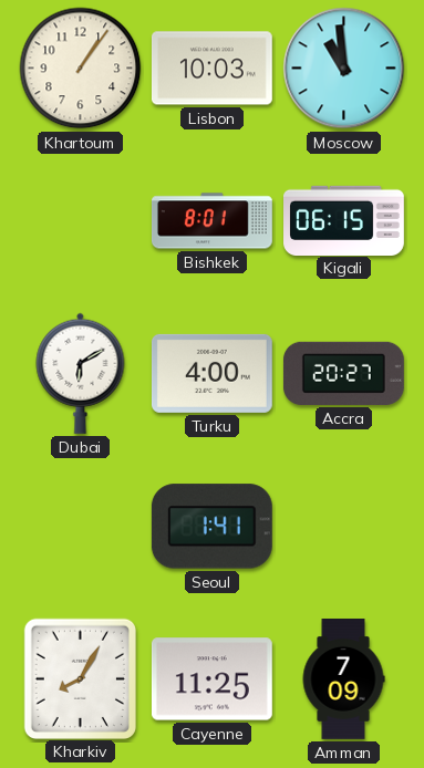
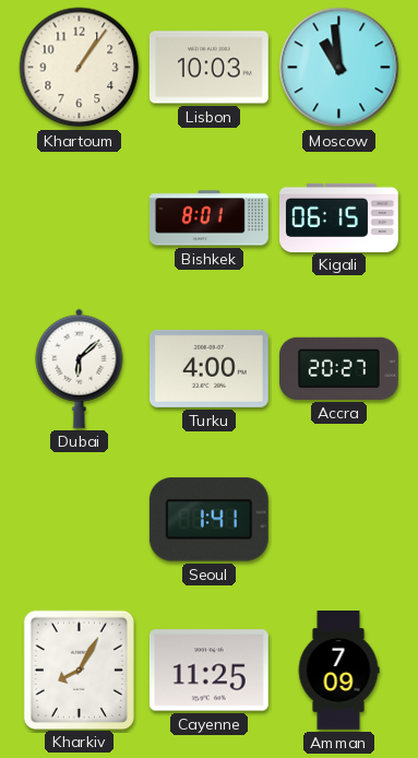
Dubai: 6:10 -> 6:08
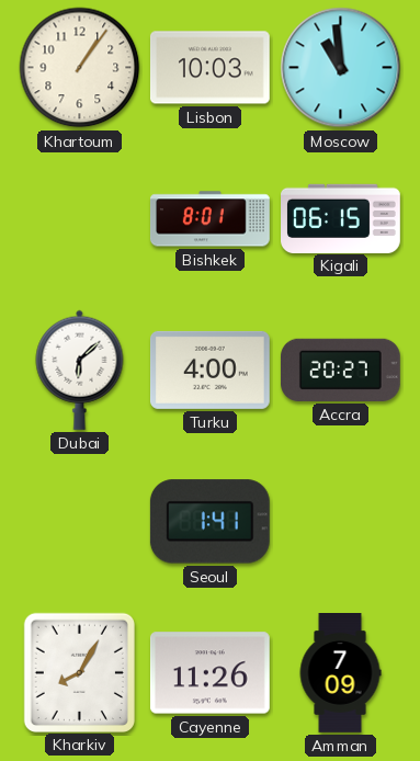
Cayenne: 11:25 -> 11:26
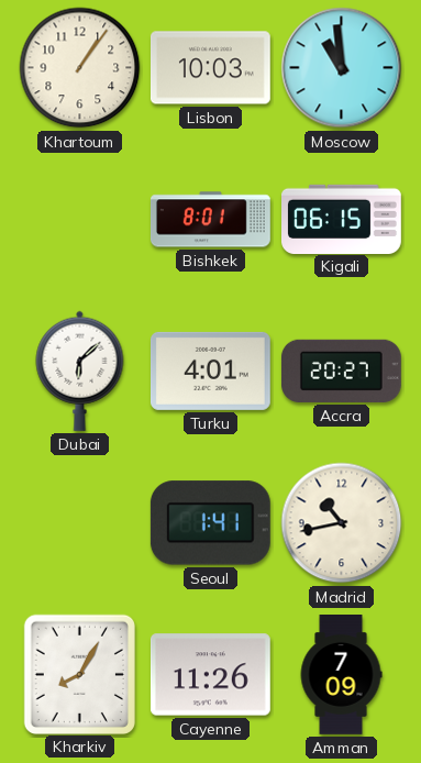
Turku: 4:00 -> 4:01
Madrid: none -> 10:43
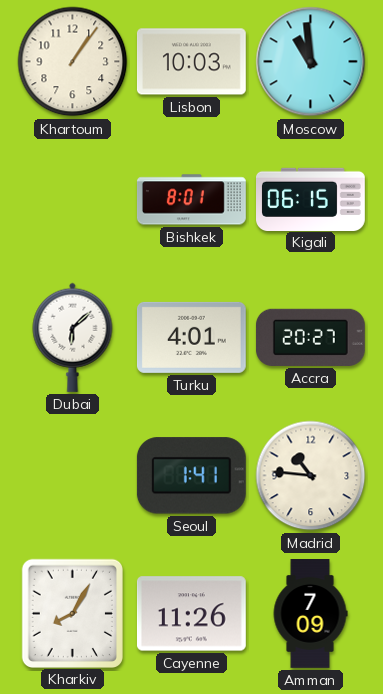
Madrid: 10:43 -> 10:46
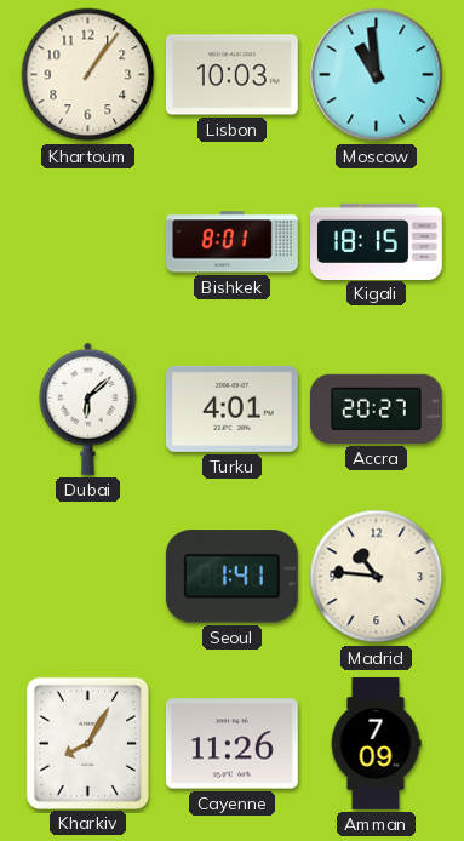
Kigali: 06:15 -> 18:15
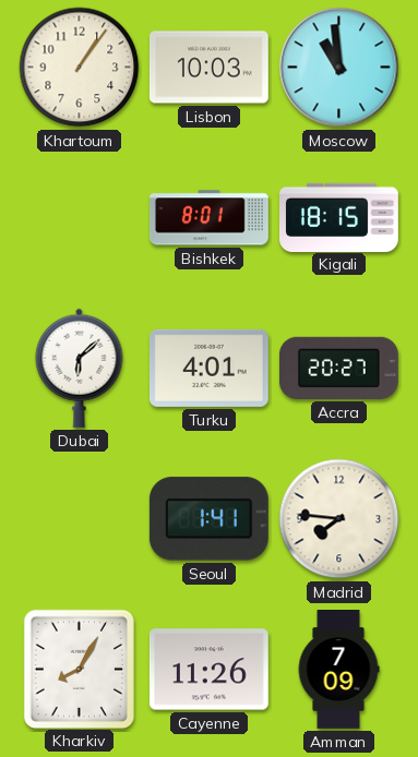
Madrid: 10:46 -> 7:46
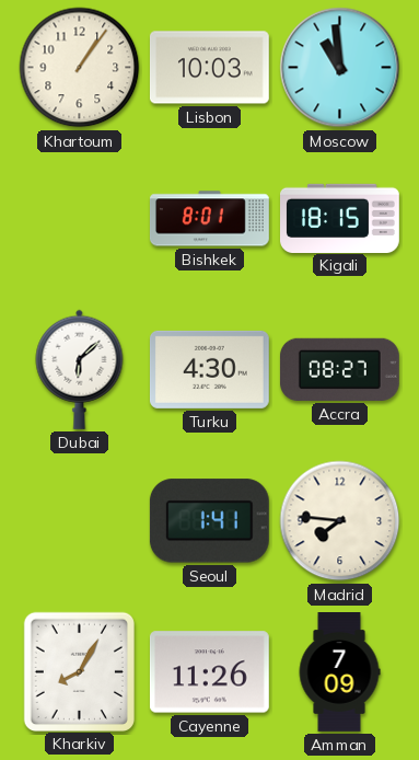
Turku: 4:01 -> 4:30
Accra: 20:27 -> 08:27
